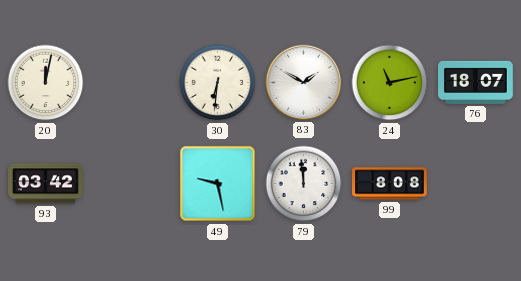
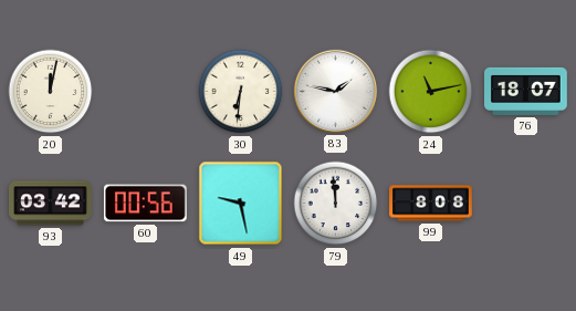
83: 1:50 -> 1:47
60: none -> 00:56
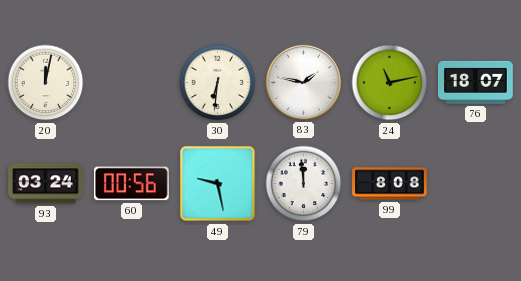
93: 03:42 -> 03:24
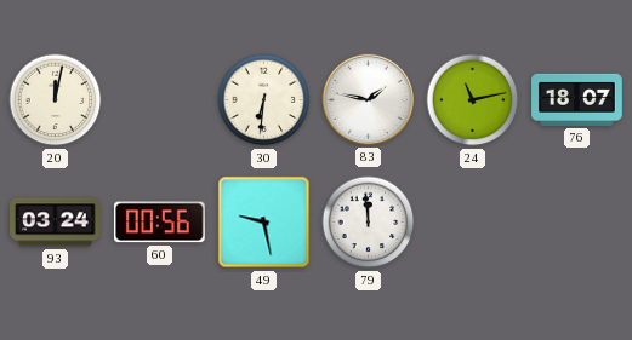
99: 8:08 -> none
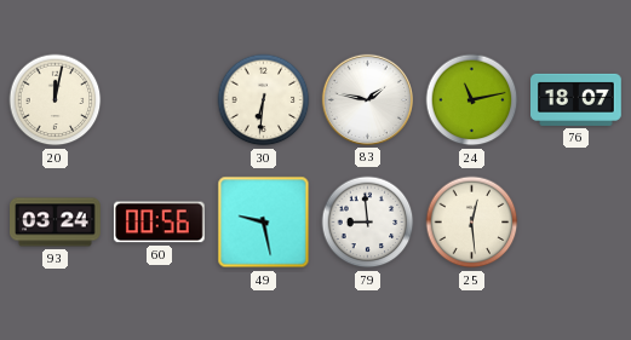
79: 11:59 -> 8:59
25: none -> 12:29
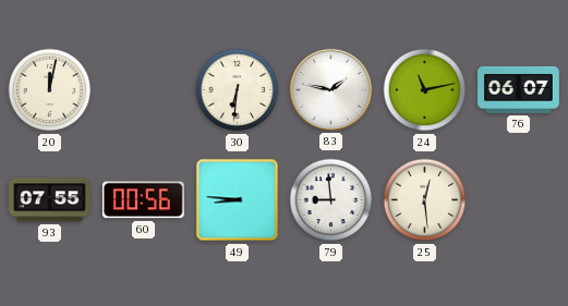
76: 18:07 -> 06:07
93: 03:24 -> 07:55
49: 9:28 -> 8:46
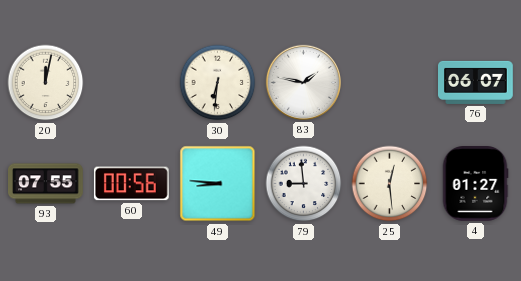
24: 11:13 -> none
4: none -> 01:27
